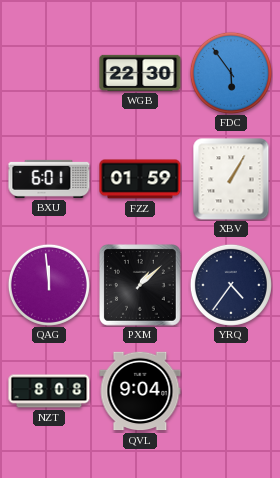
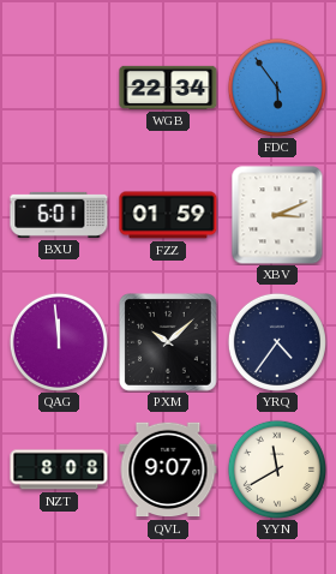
WGB: 22:30 -> 22:34
XBV: 1:05 -> 3:11
PXM: 1:08 -> 10:08
QVL: 9:04 -> 9:07
YYN: none -> 11:40
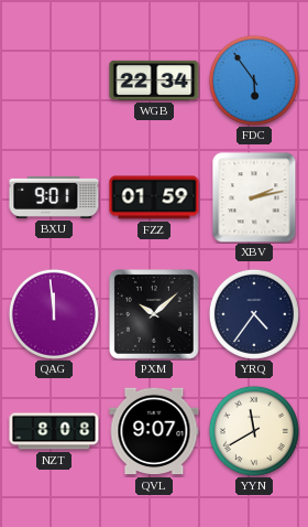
BXU: 6:01 -> 9:01
XBV: 3:11 -> 2:13
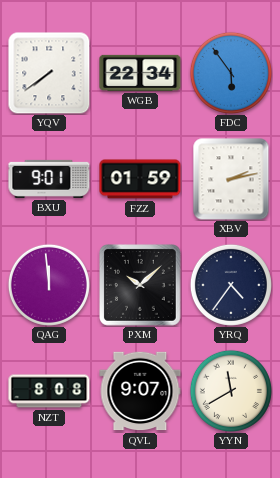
YQV: none -> 7:39
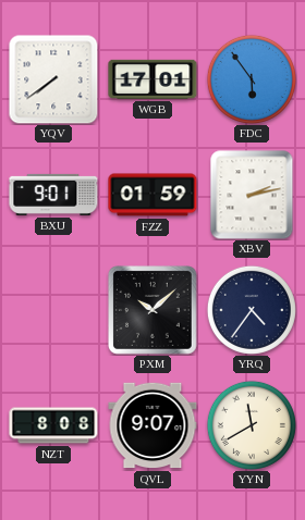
WGB: 22:34 -> 17:01
QAG: 11:59 -> none
